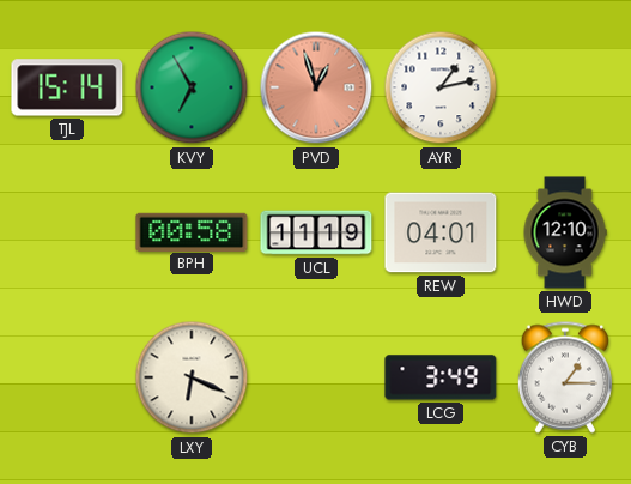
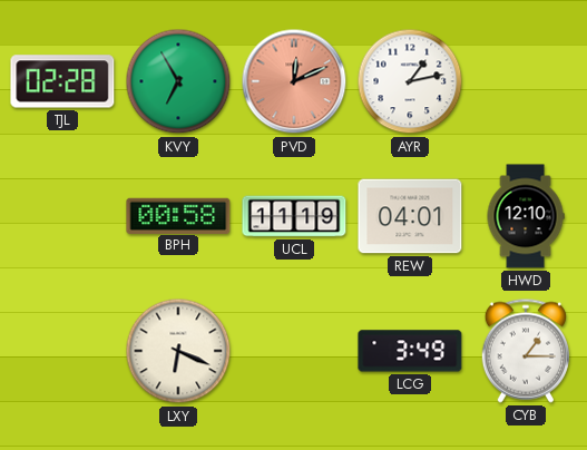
TJL: 15:14 -> 02:28
PVD: 12:57 -> 12:11
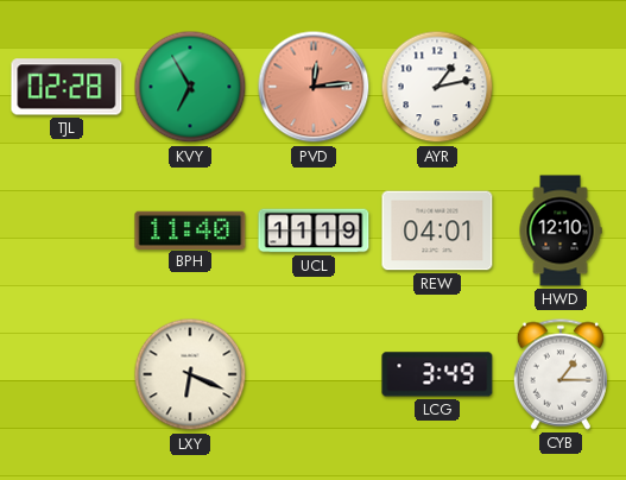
PVD: 12:11 -> 12:14
BPH: 00:58 -> 11:40
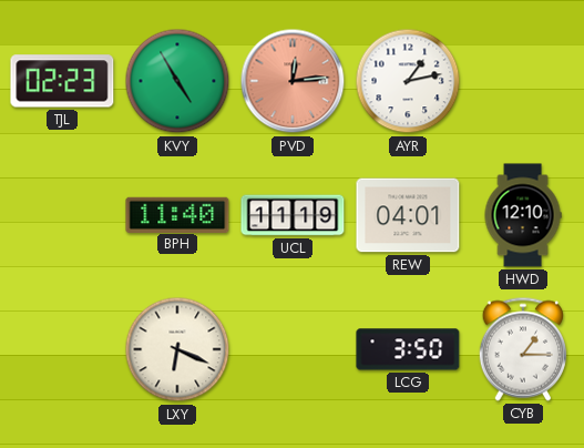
TJL: 02:28 -> 02:23
KVY: 6:55 -> 4:55
LCG: 3:49 -> 3:50
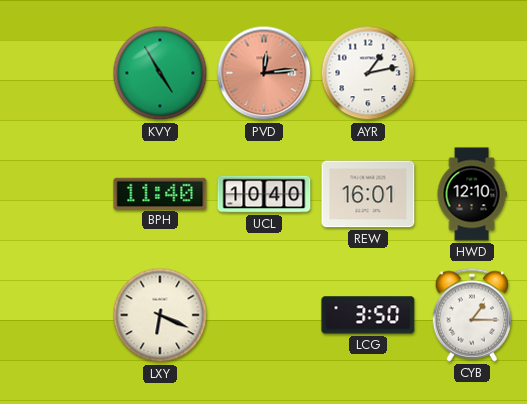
TJL: 02:23 -> none
UCL: 11:19 -> 10:40
REW: 04:01 -> 16:01
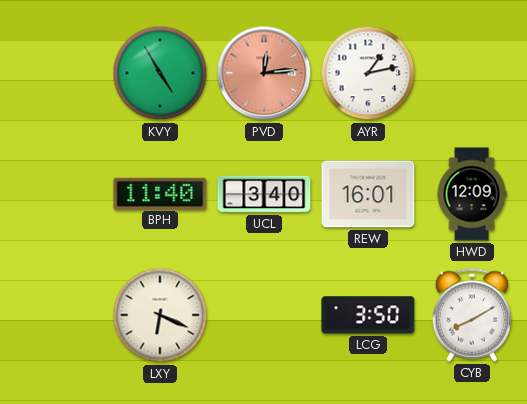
UCL: 10:40 -> 3:40
HWD: 12:10 -> 12:09
CYB: 1:15 -> 8:10
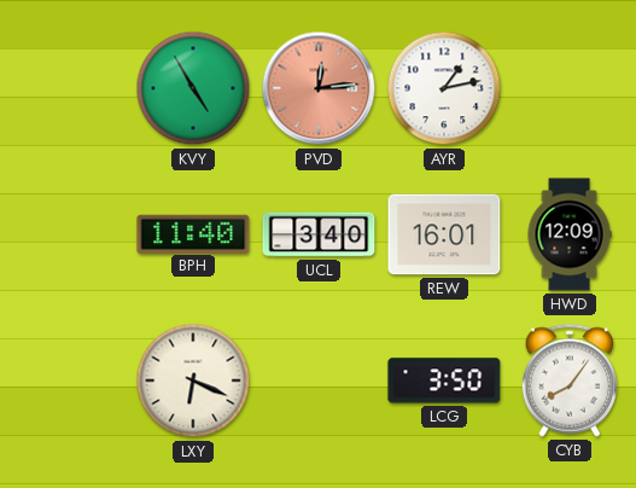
CYB: 8:10 -> 8:06
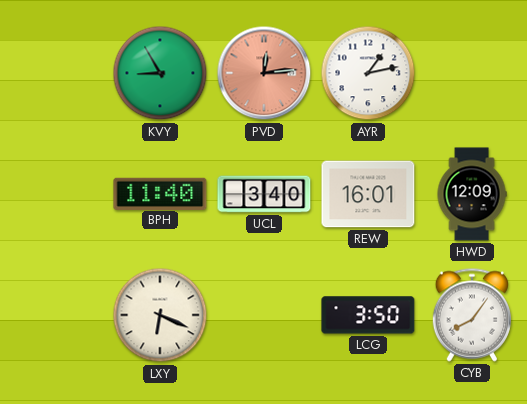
KVY: 4:55 -> 8:55
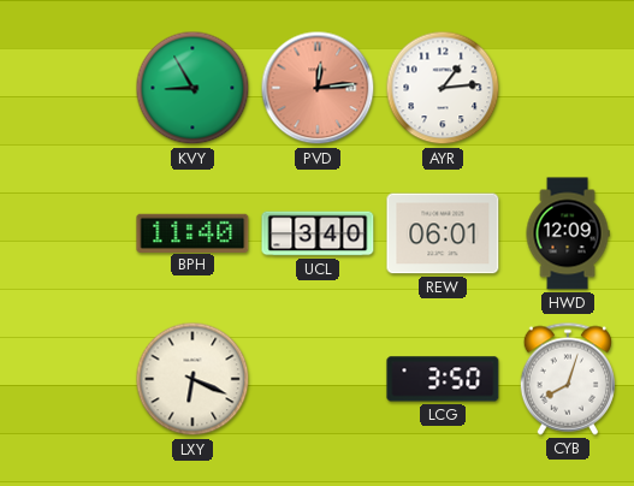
AYR: 1:13 -> 1:14
REW: 16:01 -> 06:01
CYB: 8:06 -> 8:03
